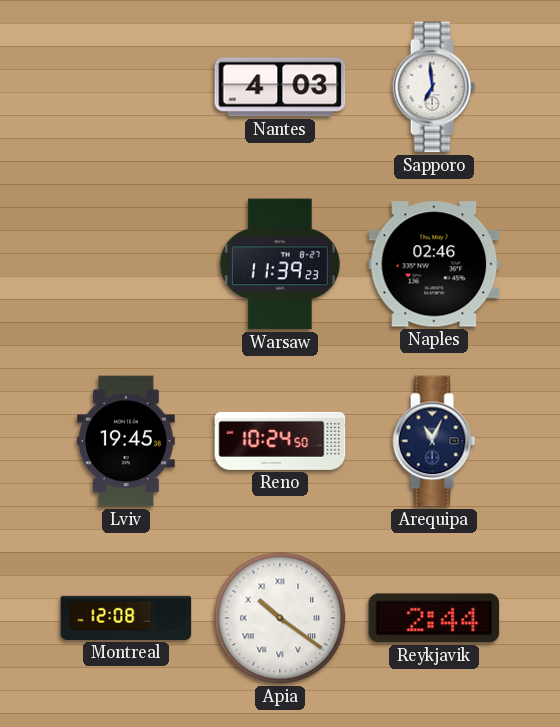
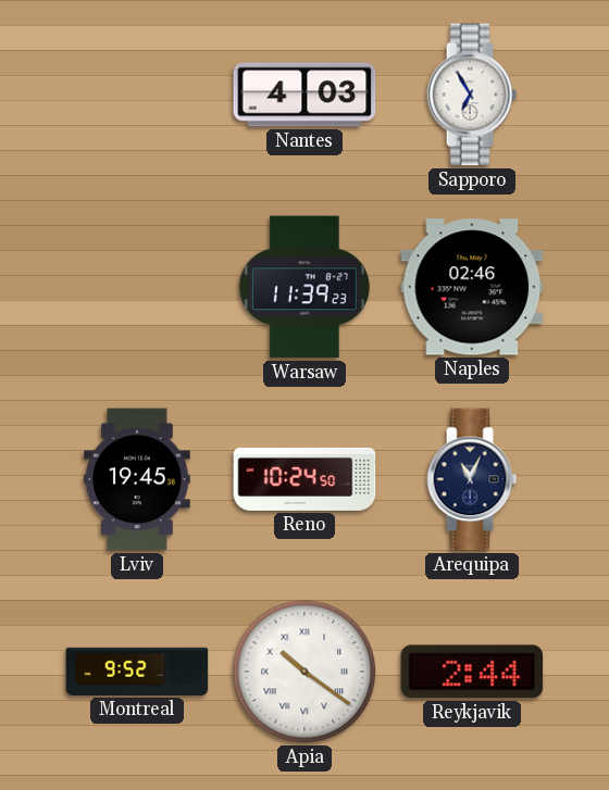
Sapporo: 6:59 -> 6:55
Montreal: 12:08 -> 9:52
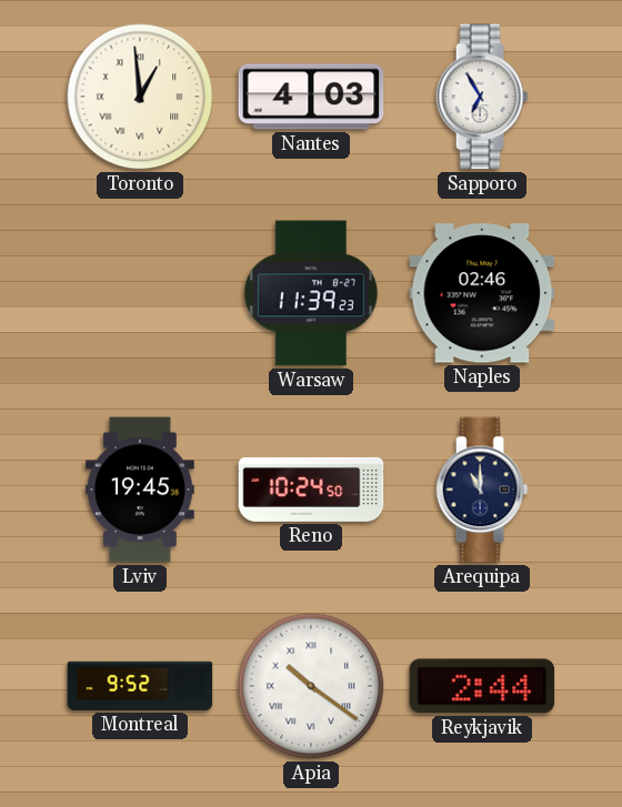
Toronto: none -> 12:59
Arequipa: 11:04 -> 11:00
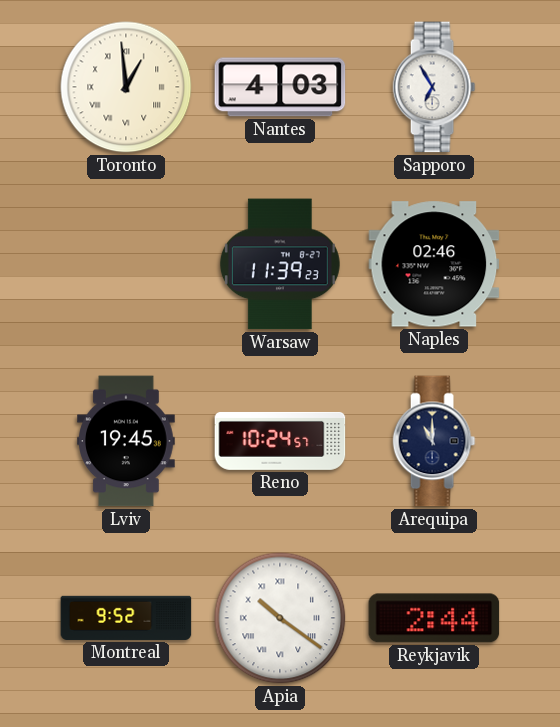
Reno: 10:24:50 -> 10:24:57
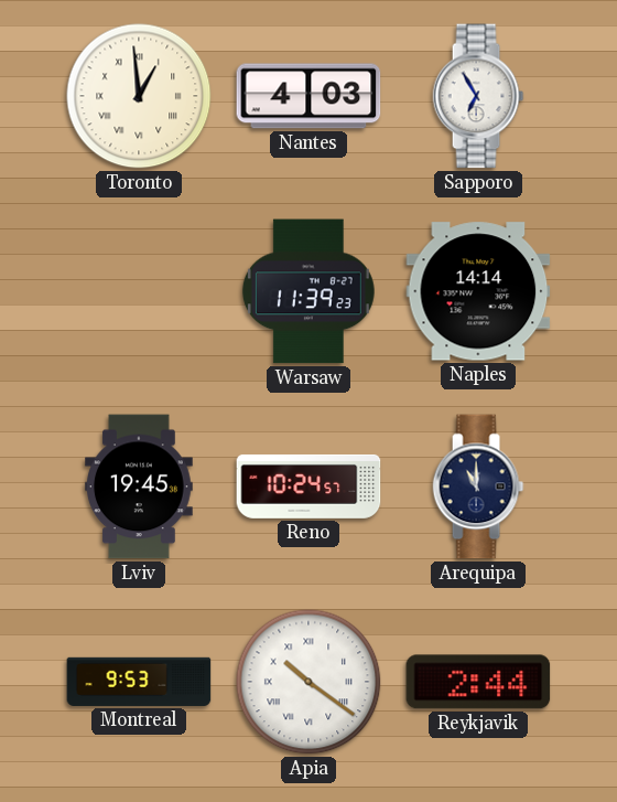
Naples: 02:46 -> 14:14
Montreal: 9:52 -> 9:53
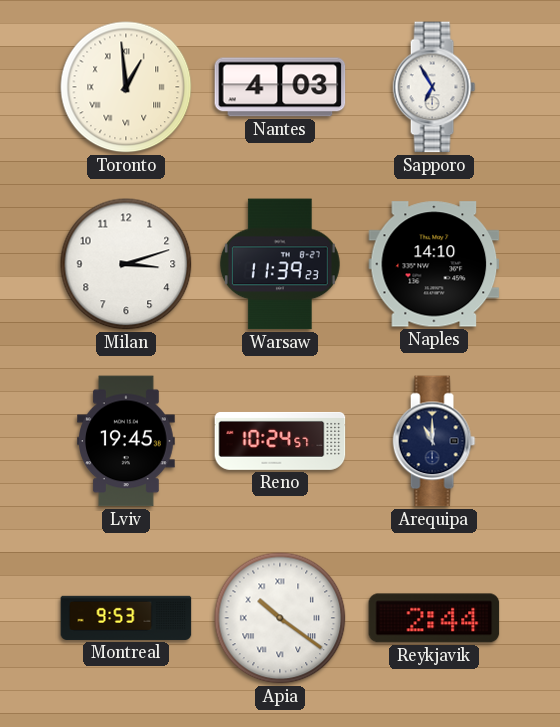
Milan: none -> 3:12
Naples: 14:14 -> 14:10
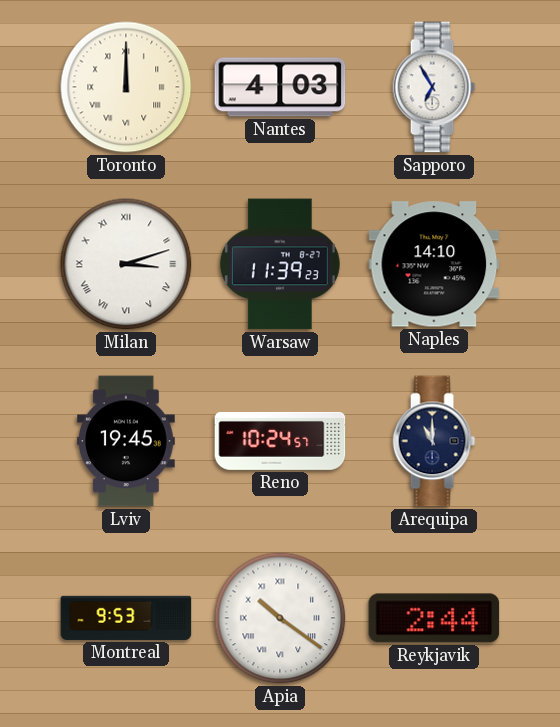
Toronto: 12:59 -> 12:00
Milan numerals: Arabic -> Roman
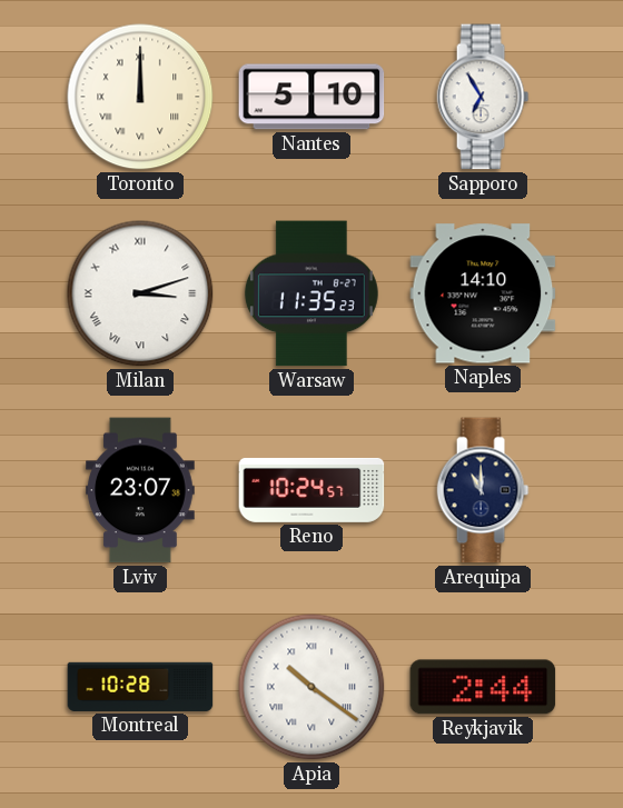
Nantes: 4:03 -> 5:10
Warsaw: 11:39 -> 11:35
Lviv: 19:45 -> 23:07
Montreal: 9:53 -> 10:28
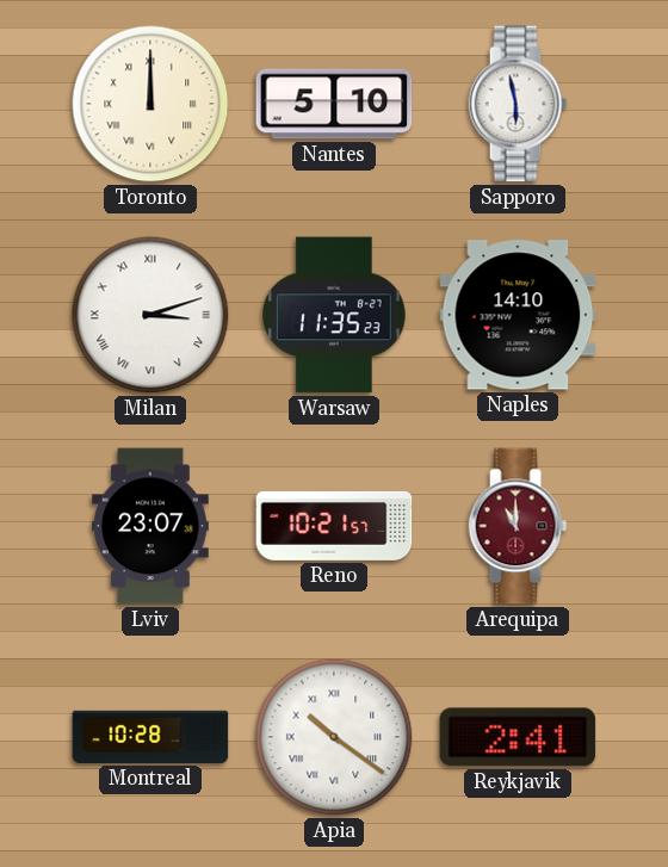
Sapporo: 6:55 -> 5:58
Reno: 10:24 -> 10:21
Arequipa dial: navy -> burgundy
Reykjavik: 2:44 -> 2:41
